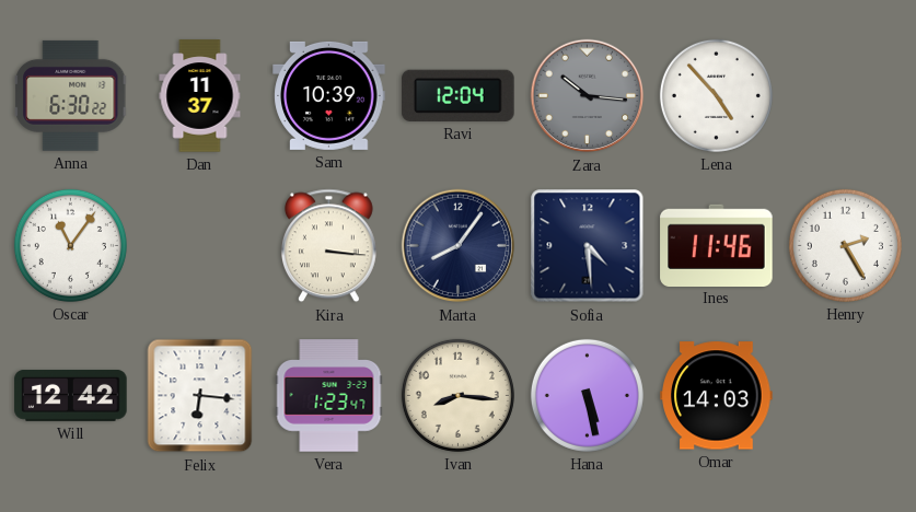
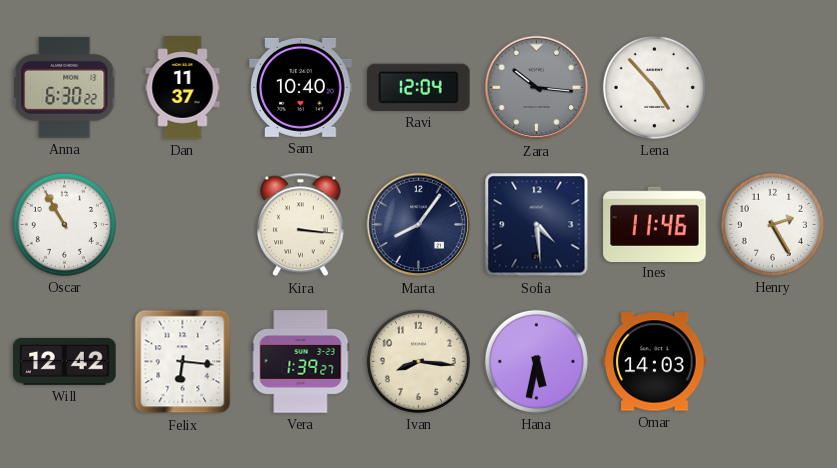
Sam: 10:39 -> 10:40
Oscar: 11:06 -> 10:55
Vera: 1:23 -> 1:39
Hana: 5:28 -> 5:32
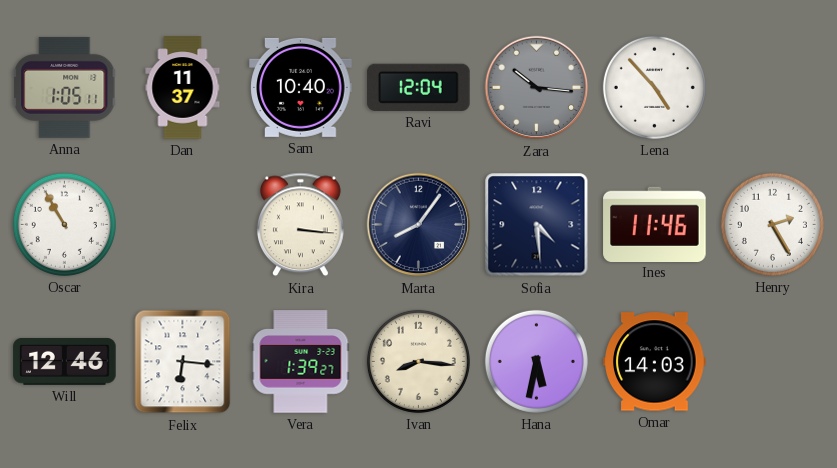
Anna: 6:30 -> 1:05
Will: 12:42 -> 12:46
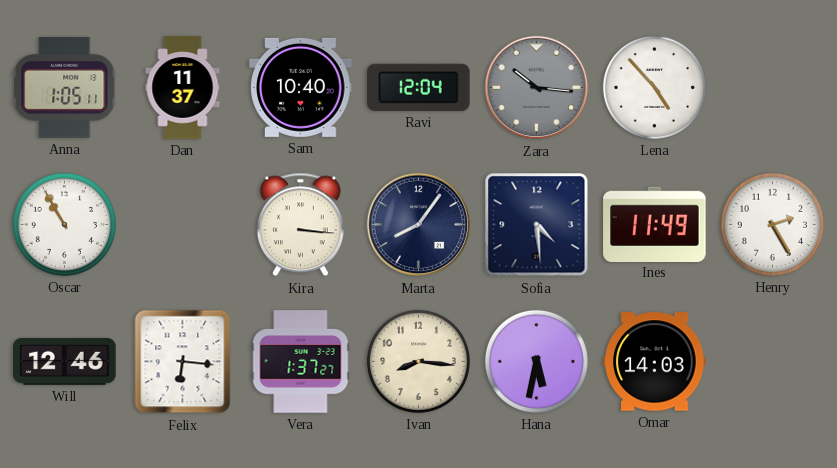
Ines: 11:46 -> 11:49
Vera: 1:39 -> 1:37
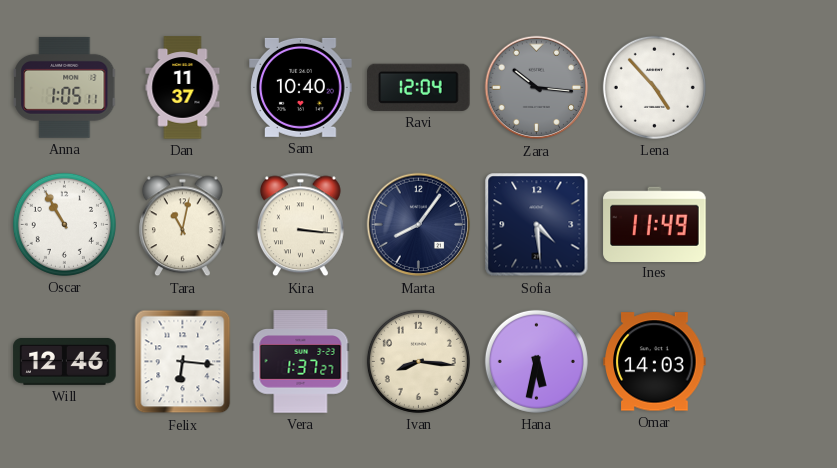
Tara: none -> 11:02
Henry: 2:25 -> none
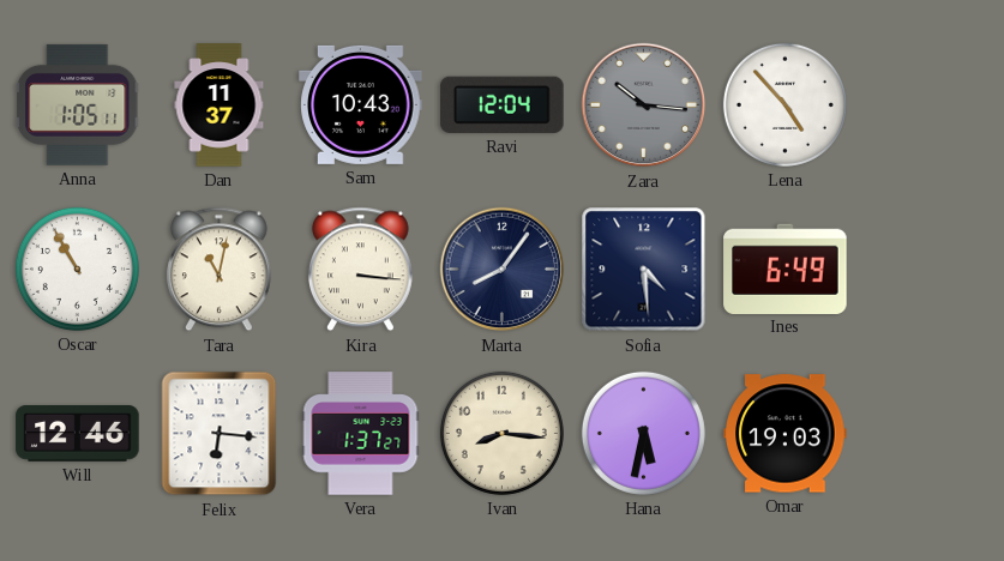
Sam: 10:40 -> 10:43
Ines: 11:49 -> 6:49
Omar: 14:03 -> 19:03
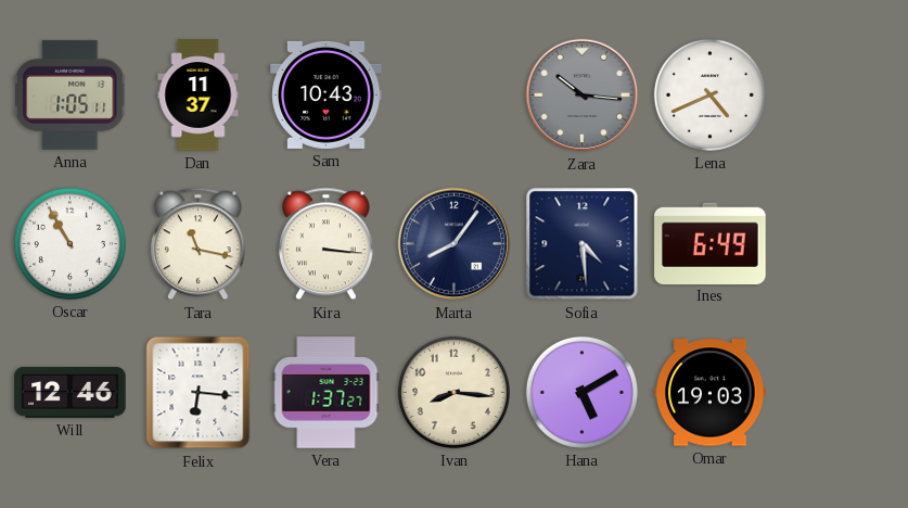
Ravi: 12:04 -> none
Lena: 4:53 -> 4:41
Tara: 11:02 -> 11:17
Hana: 5:32 -> 5:10
